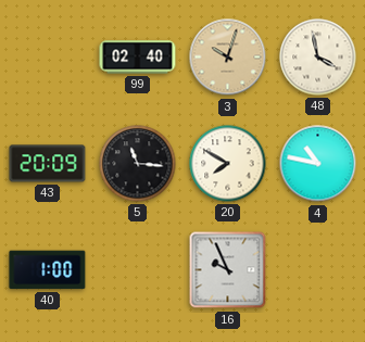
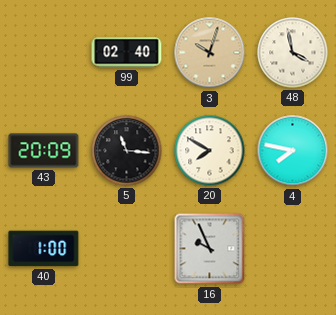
4: 10:47 -> 7:47
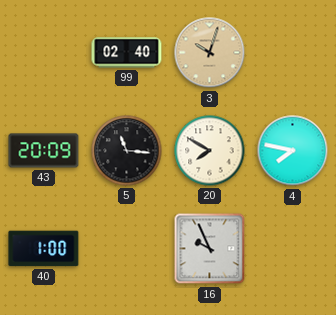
48: 3:58 -> none
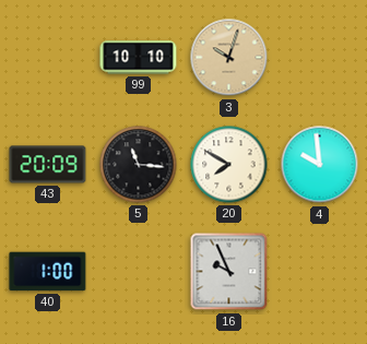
99: 02:40 -> 10:10
4: 7:47 -> 9:59
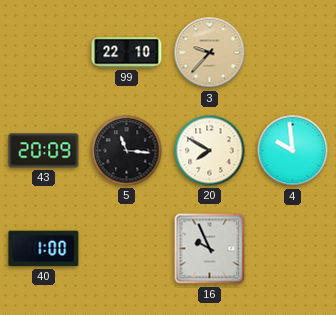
99: 10:10 -> 22:10
3: 10:03 -> 9:37
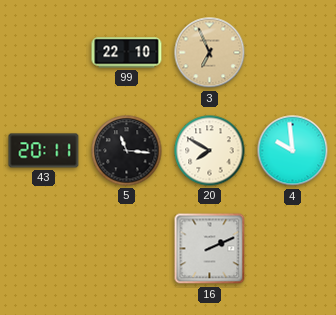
3: 9:37 -> 6:56
43: 20:09 -> 20:11
40: 1:00 -> none
16: 9:56 -> 2:11
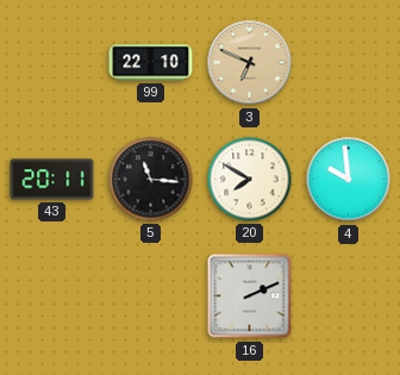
3: 6:56 -> 6:49
